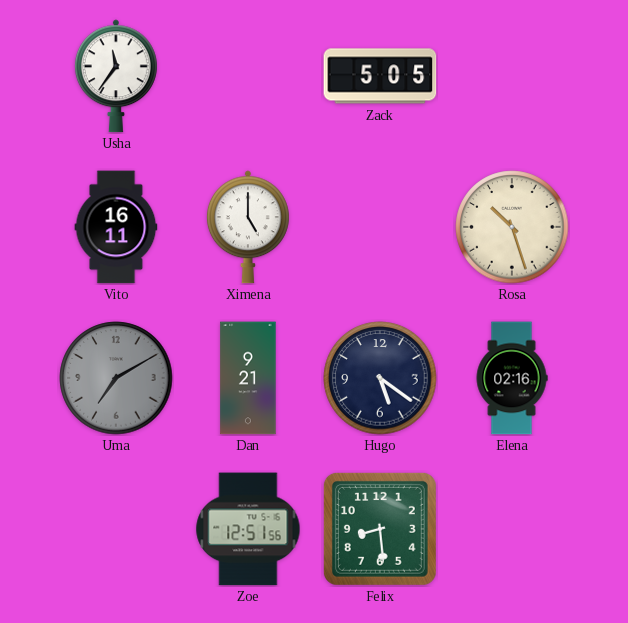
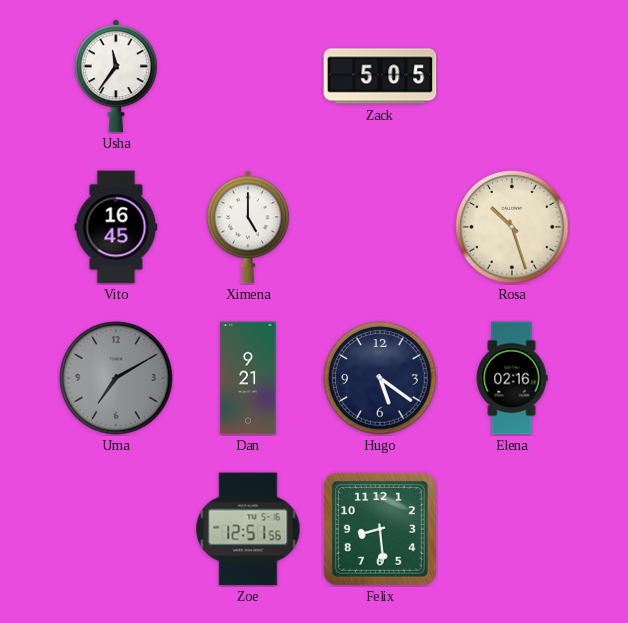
Vito: 16:11 -> 16:45
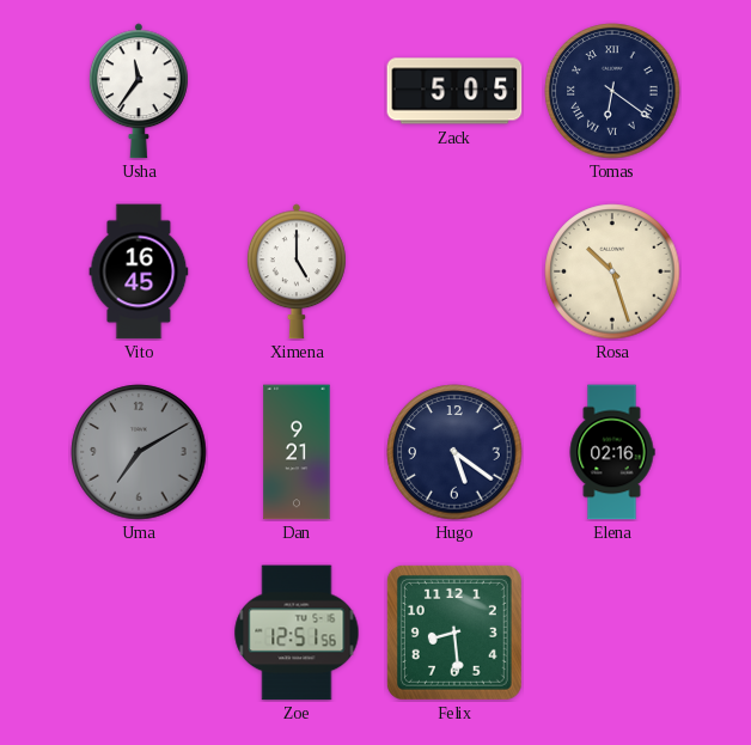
Tomas: none -> 6:21
